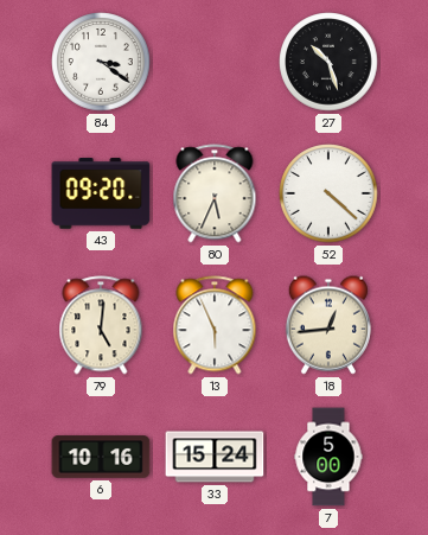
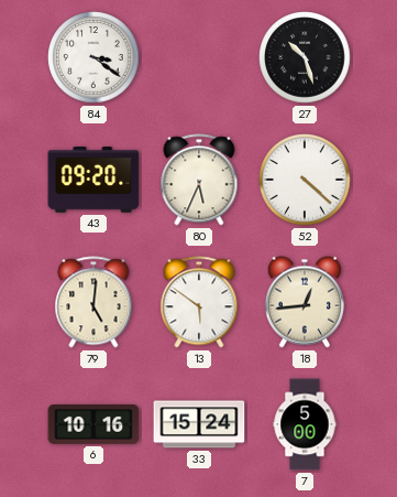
13: 5:56 -> 5:51
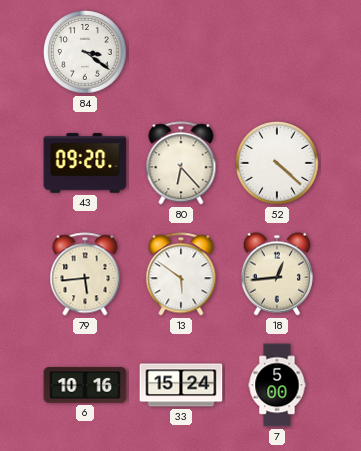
27: 10:27 -> none
80: 5:34 -> 6:23
79: 5:01 -> 5:44
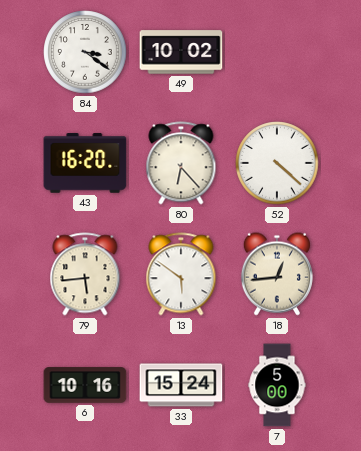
49: none -> 10:02
43: 09:20 -> 16:20
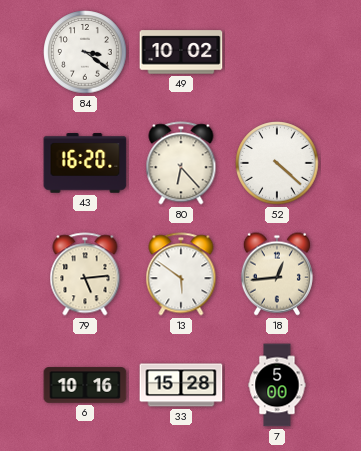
79: 5:44 -> 5:14
33: 15:24 -> 15:28
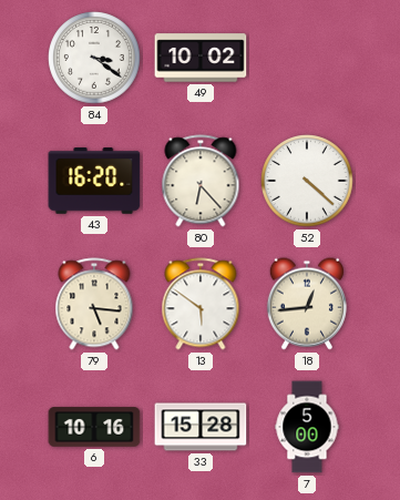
79: 5:14 -> 5:16
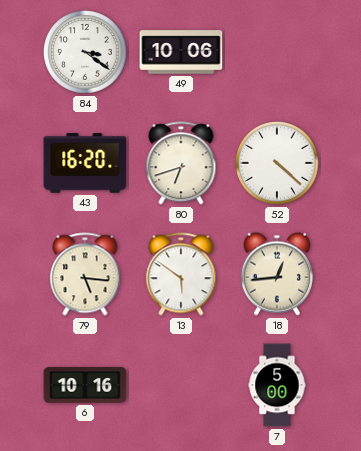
49: 10:02 -> 10:06
80: 6:23 -> 6:42
33: 15:28 -> none
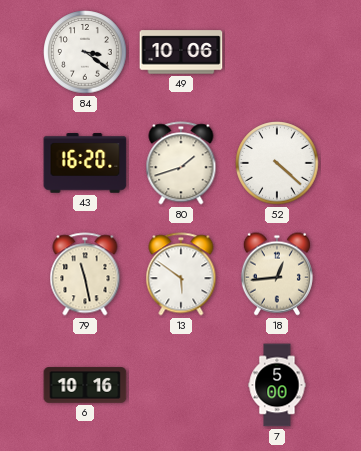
80: 6:42 -> 1:42
79: 5:16 -> 11:28
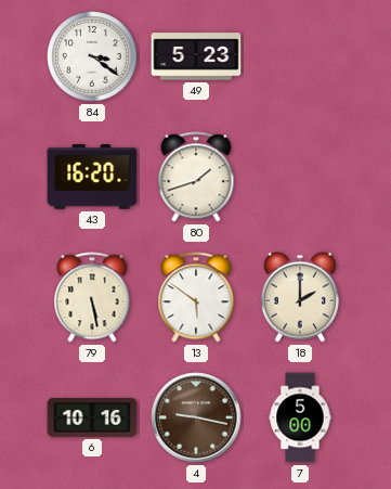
49: 10:06 -> 5:23
52: 4:22 -> none
79: 11:28 -> 5:28
18: 12:44 -> 2:00
4: none -> 9:17
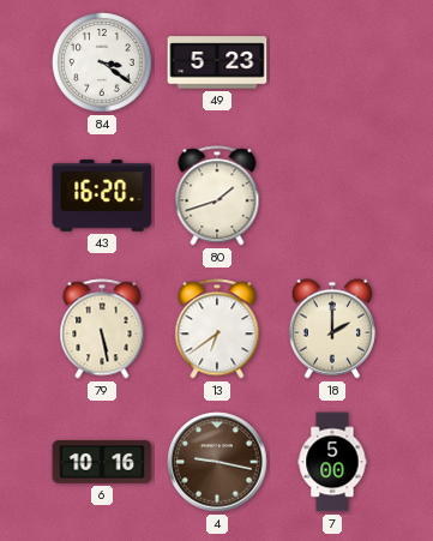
13: 5:51 -> 6:39
